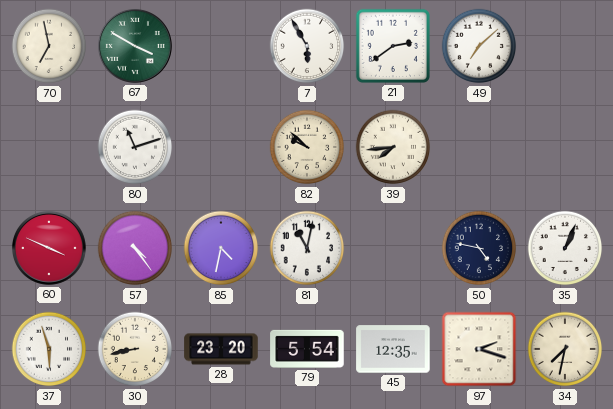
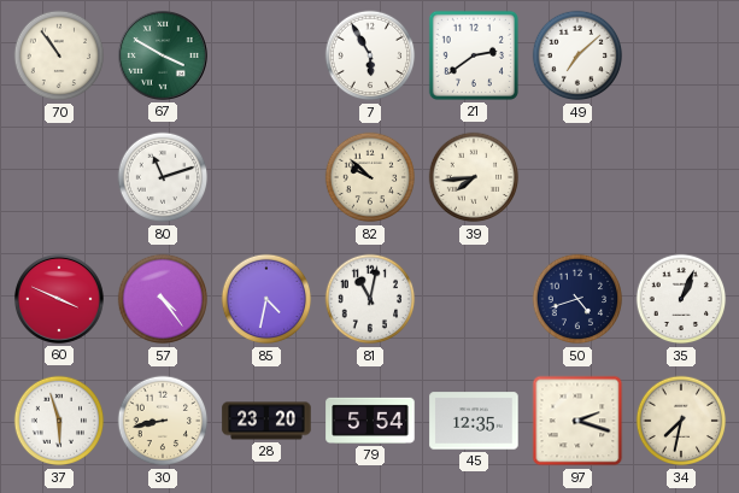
70: 6:58 -> 10:54
50: 4:47 -> 4:42
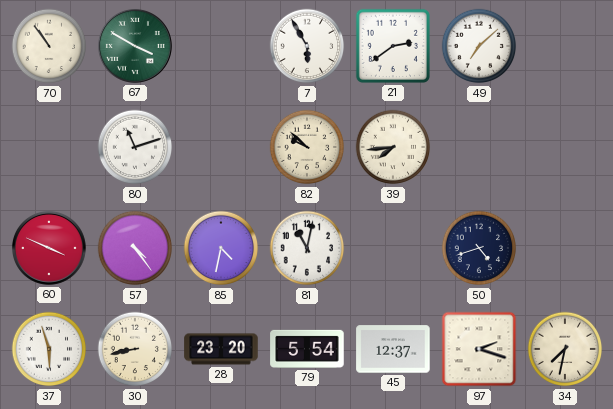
35: 1:04 -> none
45: 12:35 -> 12:37
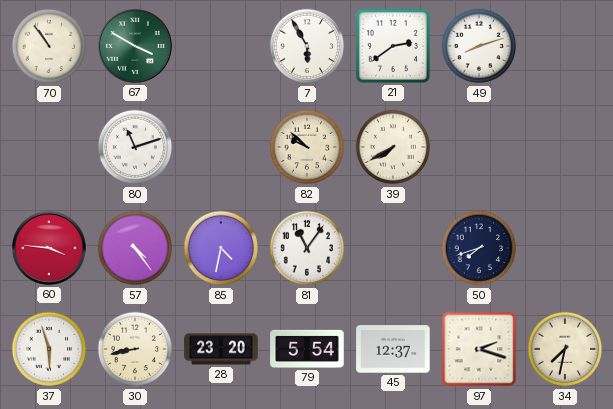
49: 7:08 -> 8:12
39: 7:44 -> 7:40
60: 3:49 -> 3:46
81: 11:02 -> 11:06
50: 4:42 -> 7:42
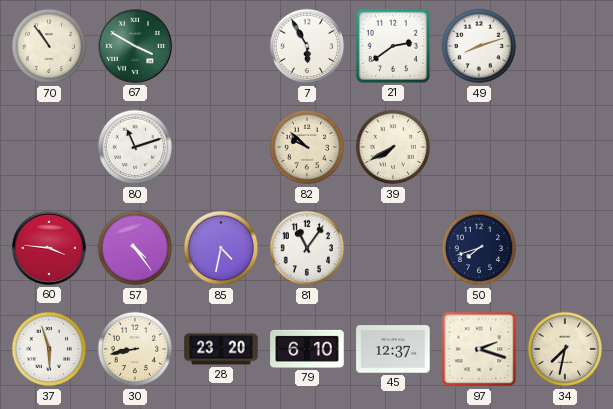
79: 5:54 -> 6:10
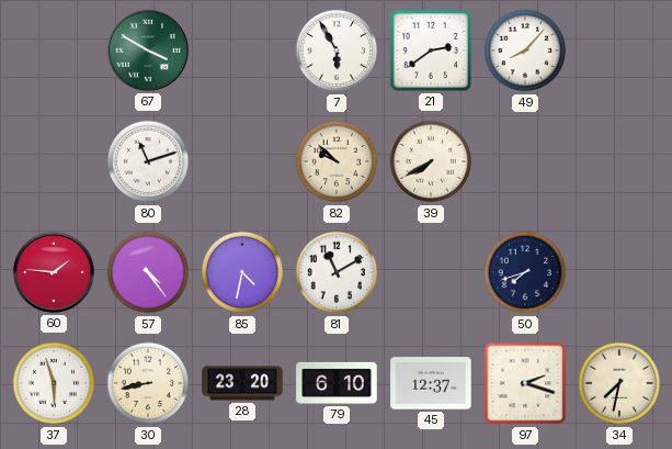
70: 10:54 -> none
49: 8:12 -> 8:07
60: 3:46 -> 1:46
81: 11:06 -> 11:10
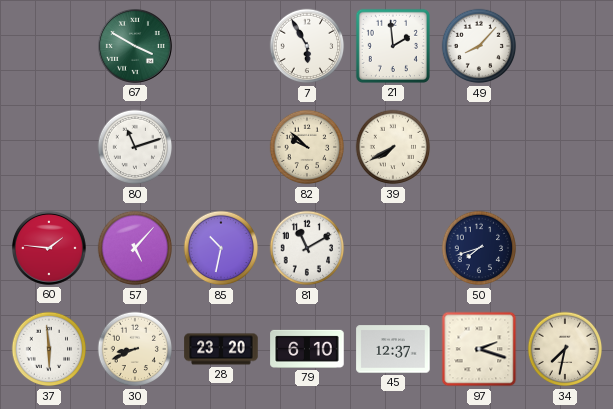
21: 2:39 -> 1:59
57: 4:24 -> 5:07
85: 4:32 -> 10:32
37: 5:57 -> 5:59
30: 8:43 -> 8:41
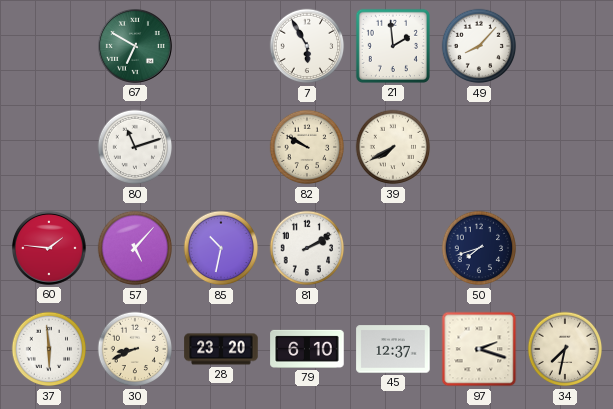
67: 3:50 -> 6:50
82: 9:52 -> 9:50
81: 11:10 -> 2:10
